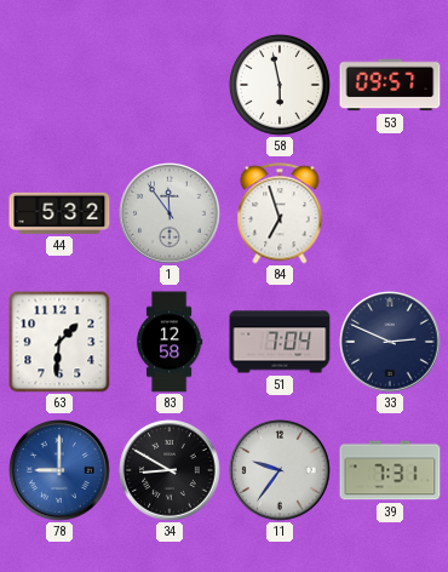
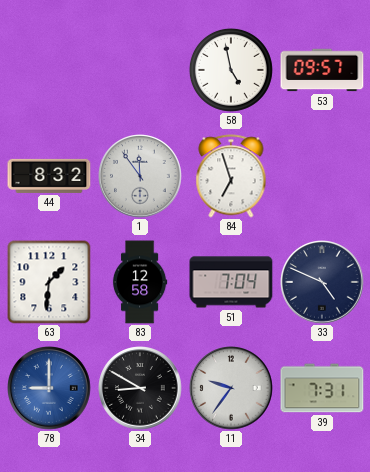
58: 5:58 -> 4:58
44: 5:32 -> 8:32
33: 2:49 -> 4:49
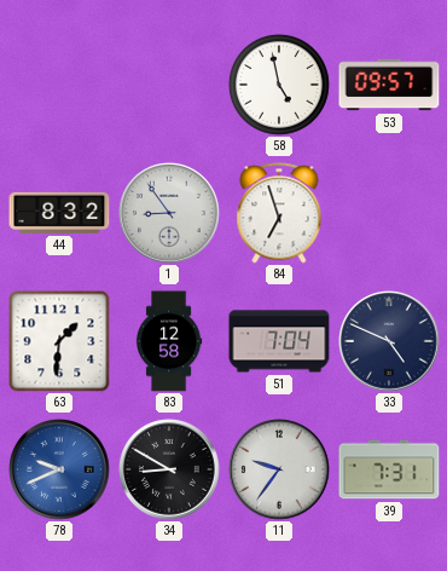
1: 11:54 -> 8:54
78: 9:00 -> 9:41
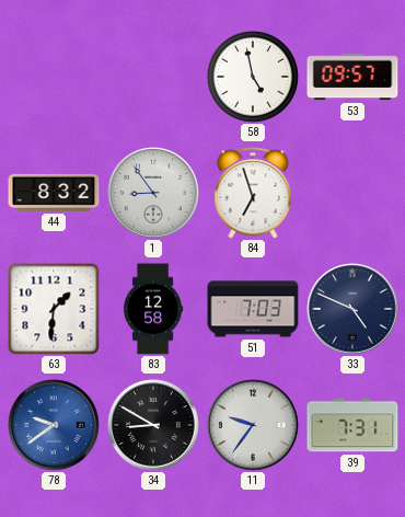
51: 7:04 -> 7:03
78: 9:41 -> 9:39
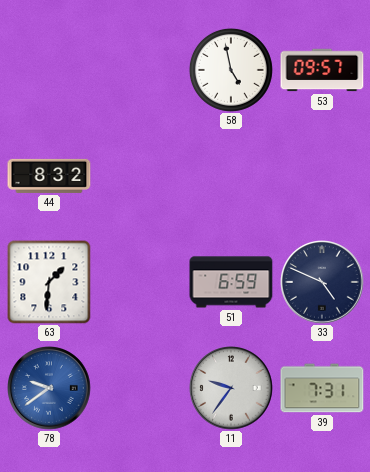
1: 8:54 -> none
84: 6:57 -> none
83: 12:58 -> none
51: 7:03 -> 6:59
34: 8:50 -> none
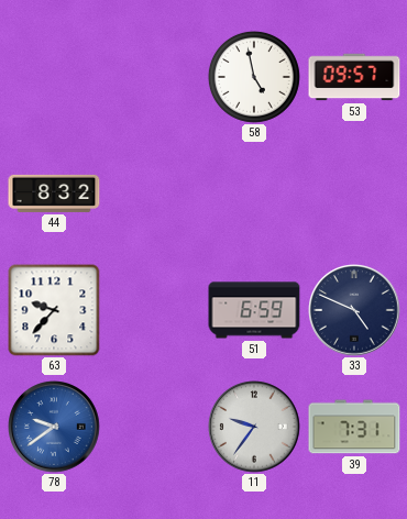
63: 1:31 -> 9:37
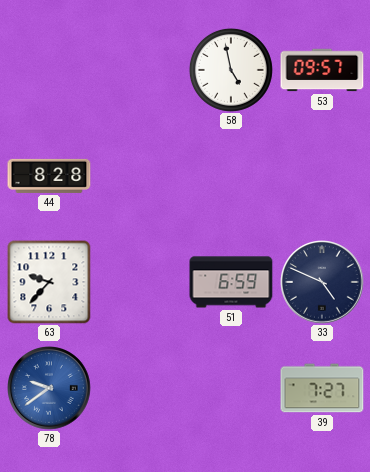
44: 8:32 -> 8:28
11: 9:36 -> none
39: 7:31 -> 7:27
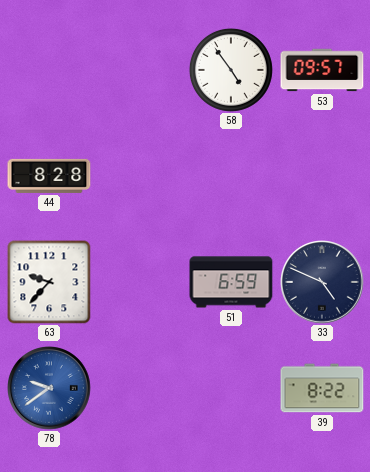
58: 4:58 -> 4:54
39: 7:27 -> 8:22
